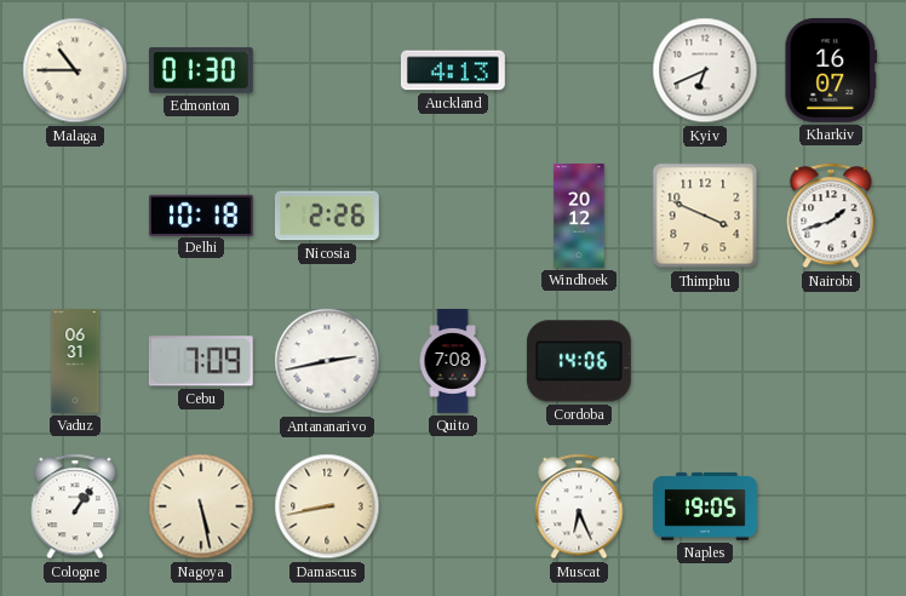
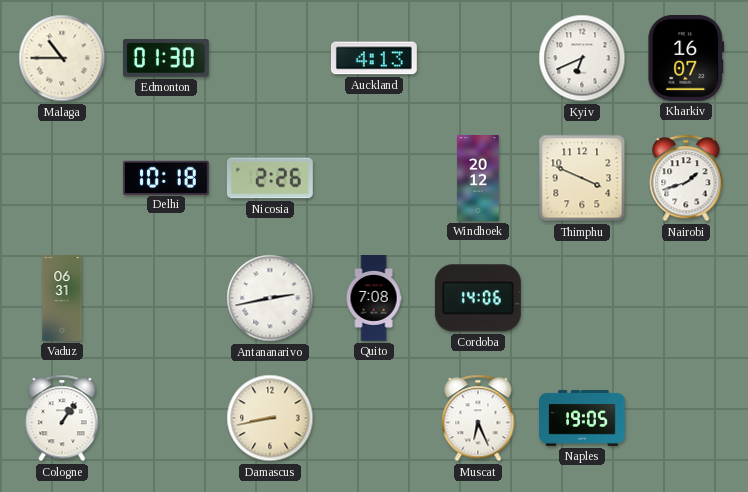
Cebu: 7:09 -> none
Nagoya: 5:28 -> none
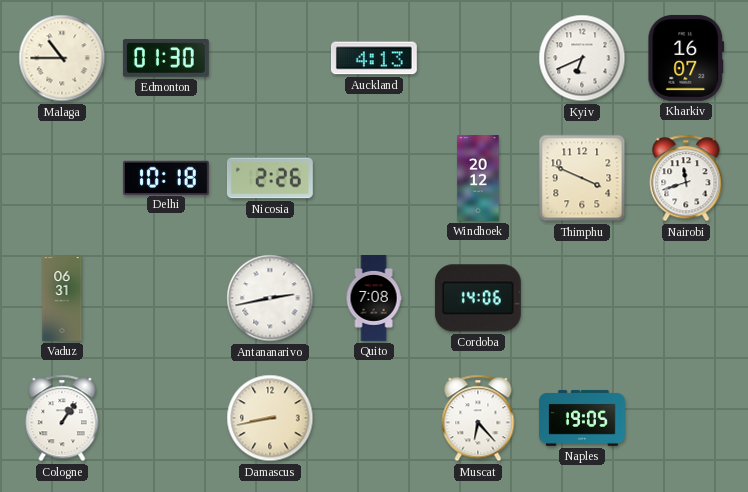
Nairobi: 1:42 -> 11:42
Muscat: 6:26 -> 6:23
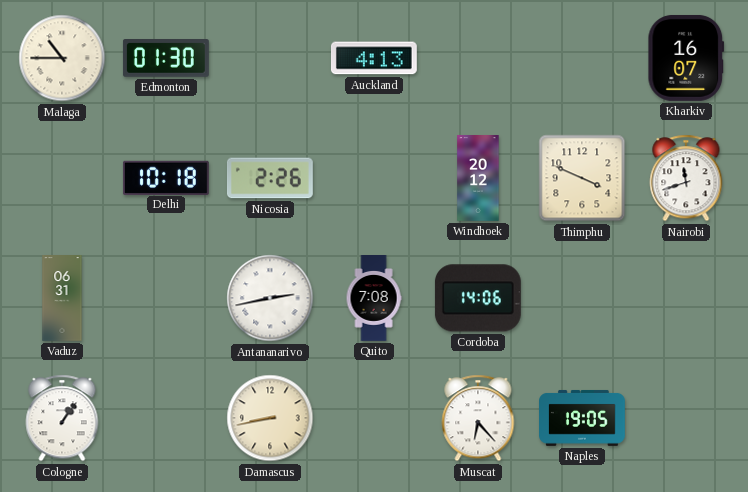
Kyiv: 6:41 -> none
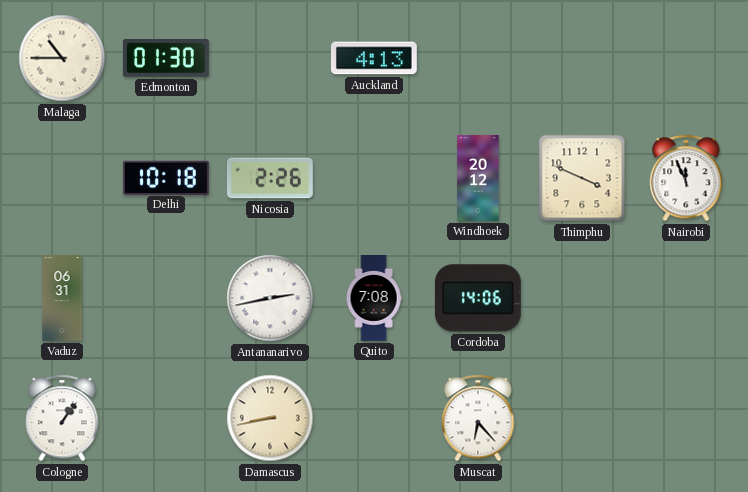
Kharkiv: 16:07 -> none
Nairobi: 11:42 -> 11:56
Naples: 19:05 -> none
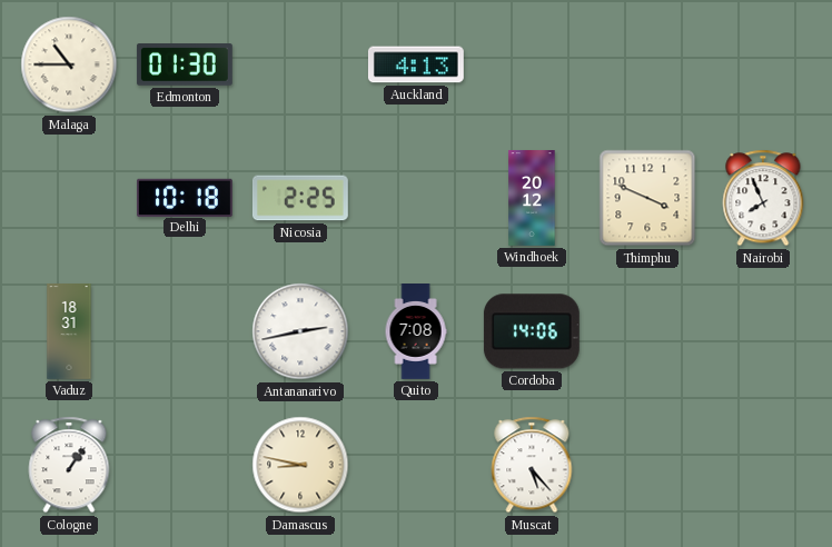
Nicosia: 2:26 -> 2:25
Nairobi: 11:56 -> 7:56
Vaduz: 06:31 -> 18:31
Damascus: 8:43 -> 8:47
Muscat: 6:23 -> 5:23
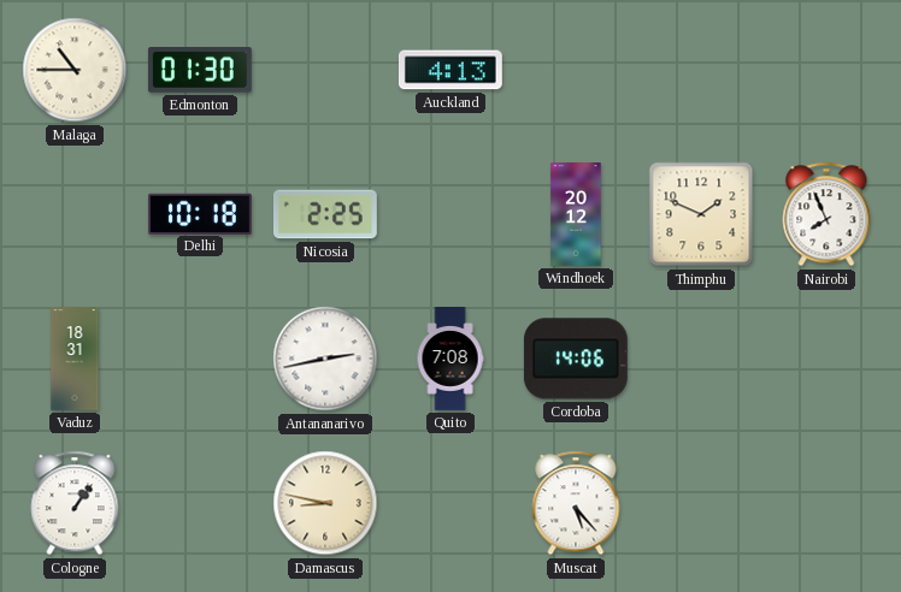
Thimphu: 3:49 -> 1:49
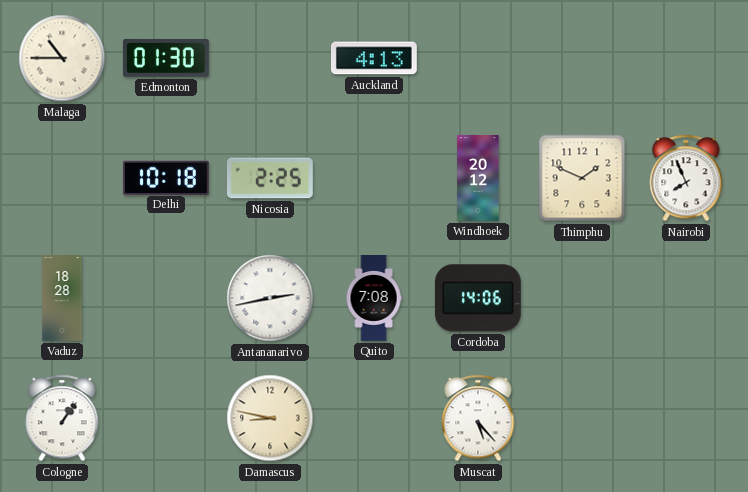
Vaduz: 18:31 -> 18:28
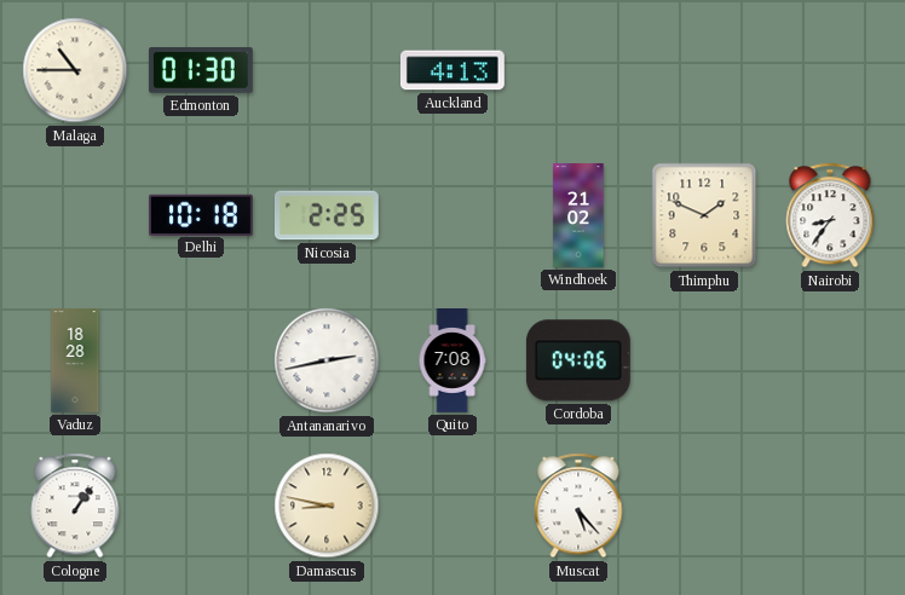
Windhoek: 20:12 -> 21:02
Nairobi: 7:56 -> 8:36
Cordoba: 14:06 -> 04:06
